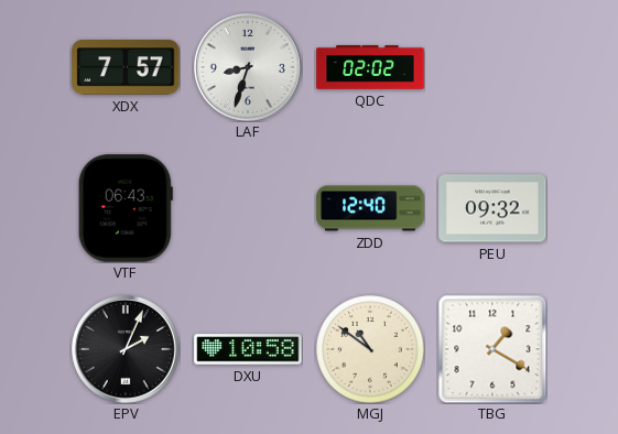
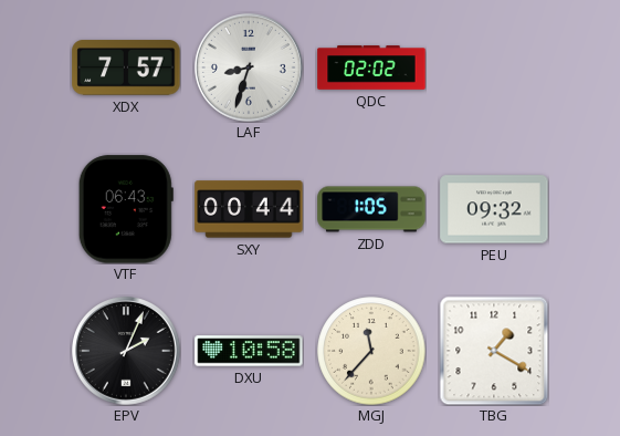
SXY: none -> 00:44
ZDD: 12:40 -> 1:05
MGJ: 10:51 -> 11:37
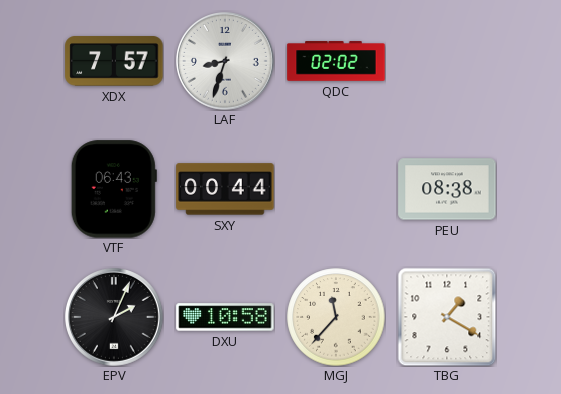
ZDD: 1:05 -> none
PEU: 09:32 -> 08:38
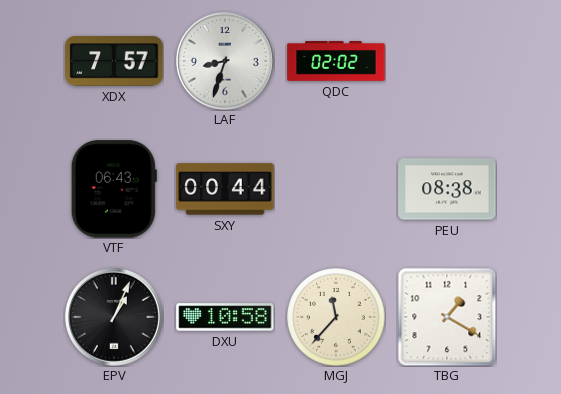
EPV: 2:04 -> 1:04
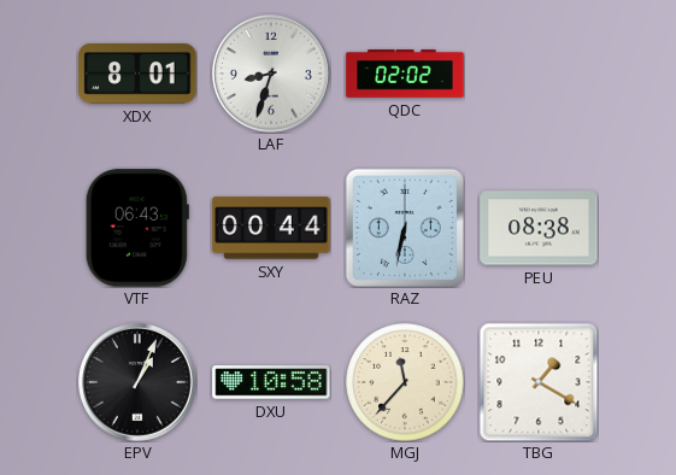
XDX: 7:57 -> 8:01
RAZ: none -> 6:32
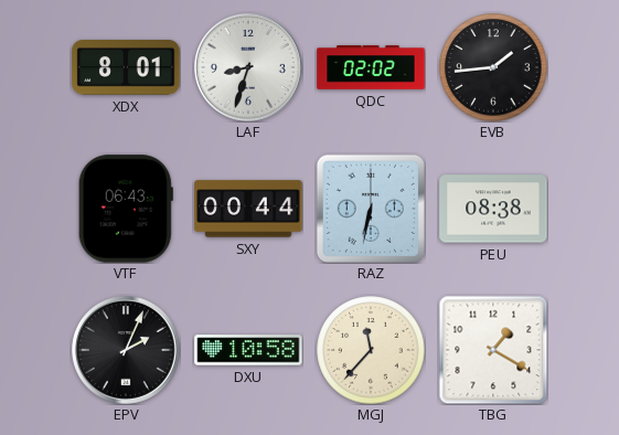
EVB: none -> 1:44
EPV: 1:04 -> 2:04
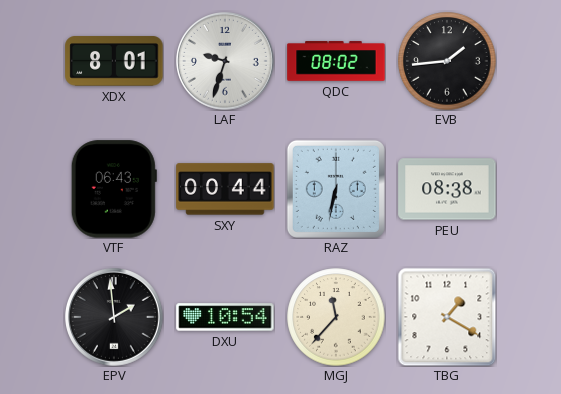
LAF: 8:33 -> 9:33
QDC: 02:02 -> 08:02
EPV: 2:04 -> 1:59
DXU: 10:58 -> 10:54
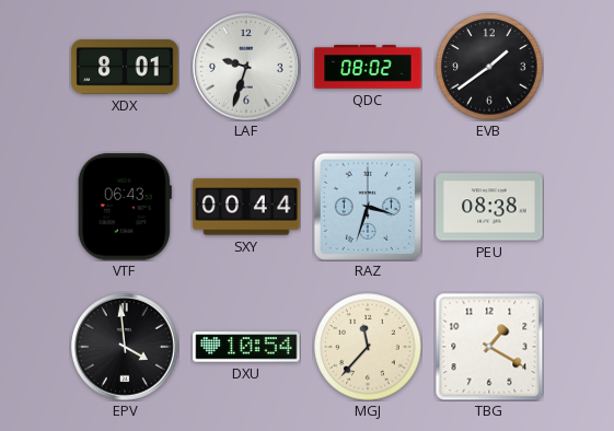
EVB: 1:44 -> 1:39
RAZ: 6:32 -> 3:33
EPV: 1:59 -> 3:59
